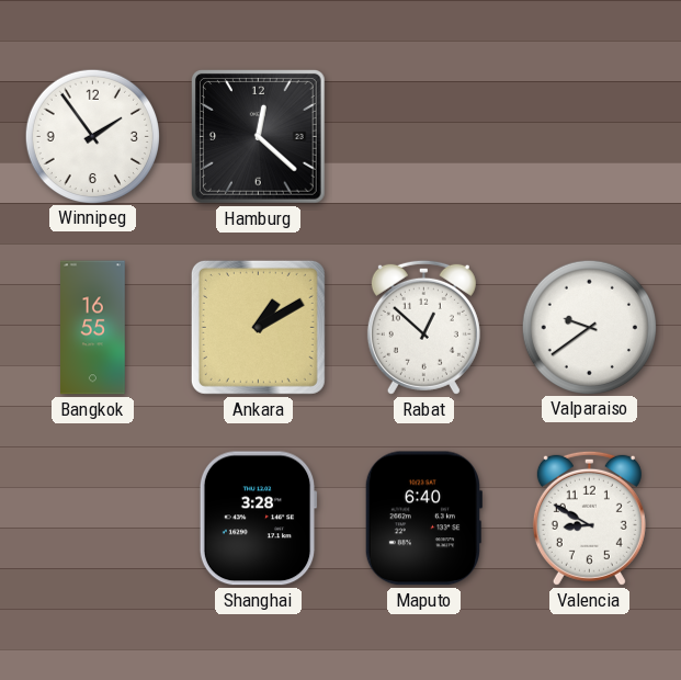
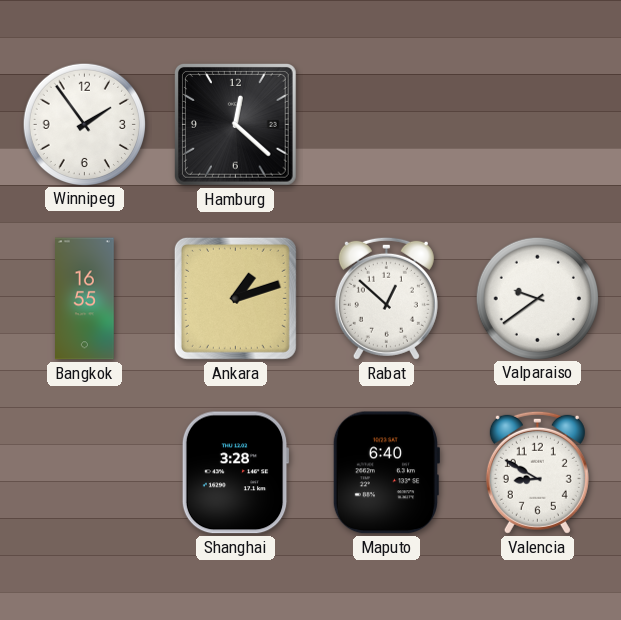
Ankara: 1:10 -> 1:12
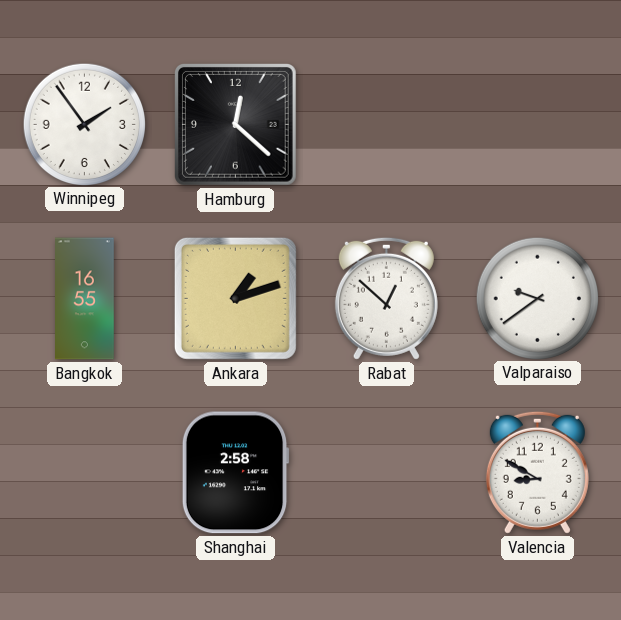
Shanghai: 3:28 -> 2:58
Maputo: 6:40 -> none
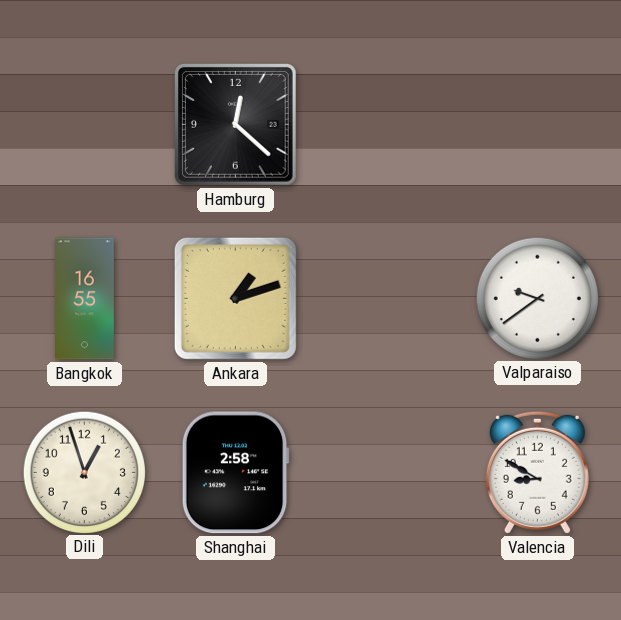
Winnipeg: 1:54 -> none
Rabat: 12:52 -> none
Dili: none -> 12:57
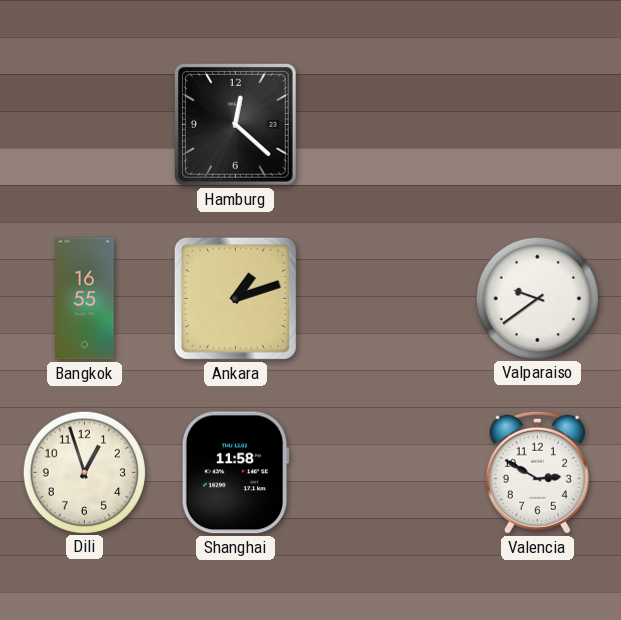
Shanghai: 2:58 -> 11:58
Valencia: 8:50 -> 2:50
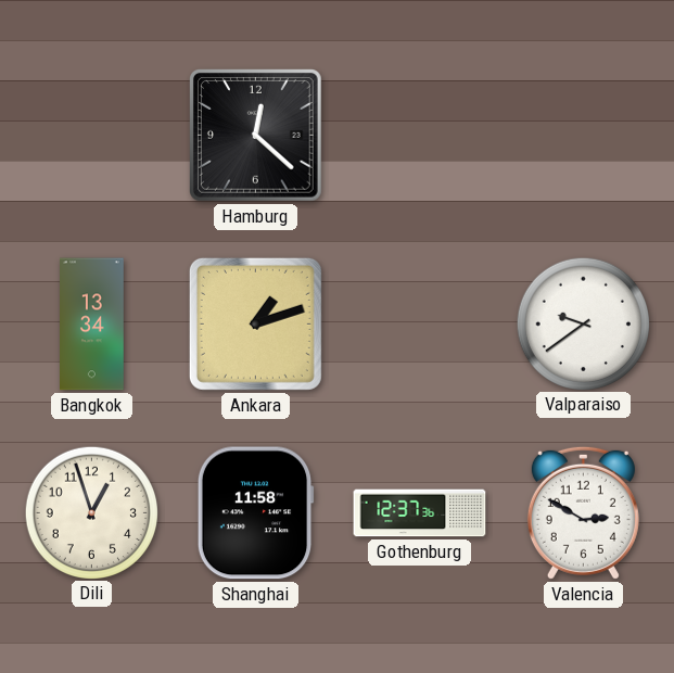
Bangkok: 16:55 -> 13:34
Gothenburg: none -> 12:37
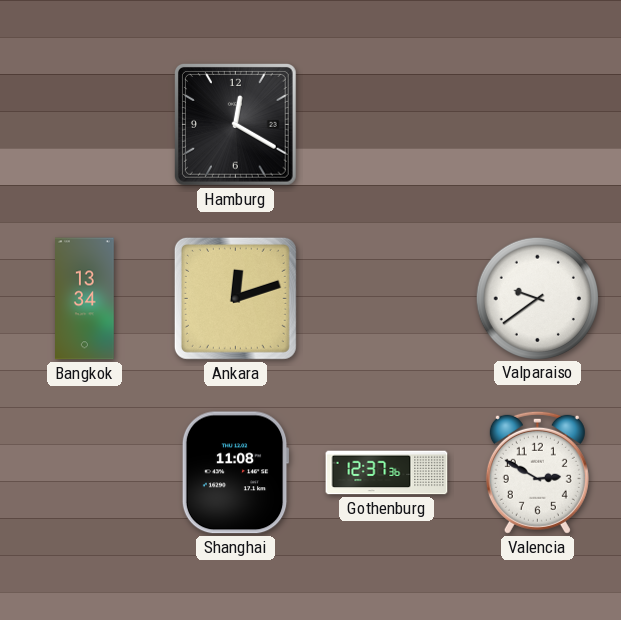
Hamburg: 12:22 -> 12:20
Ankara: 1:12 -> 12:12
Dili: 12:57 -> none
Shanghai: 11:58 -> 11:08
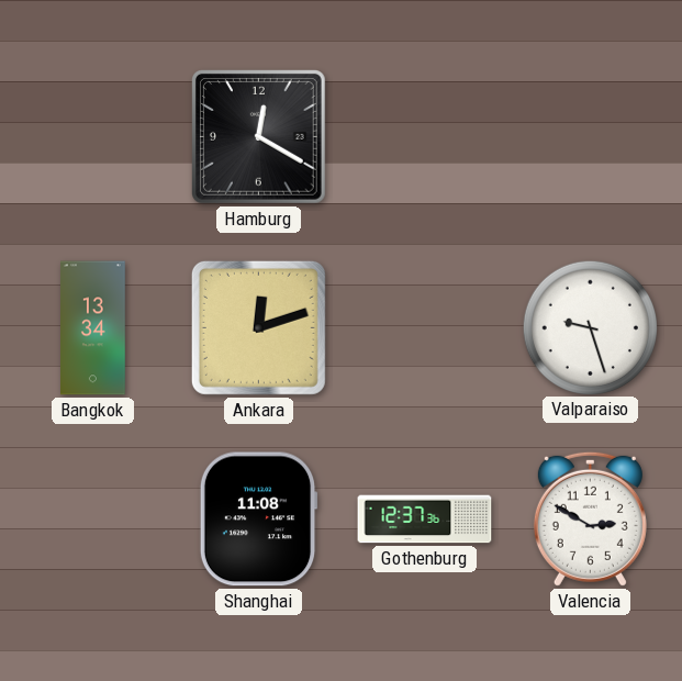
Valparaiso: 9:39 -> 9:27
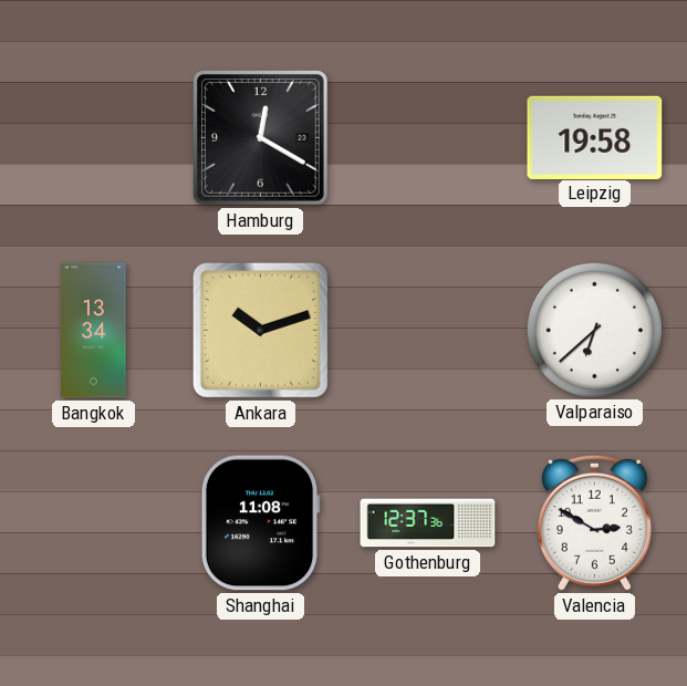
Leipzig: none -> 19:58
Ankara: 12:12 -> 10:12
Valparaiso: 9:27 -> 6:38
